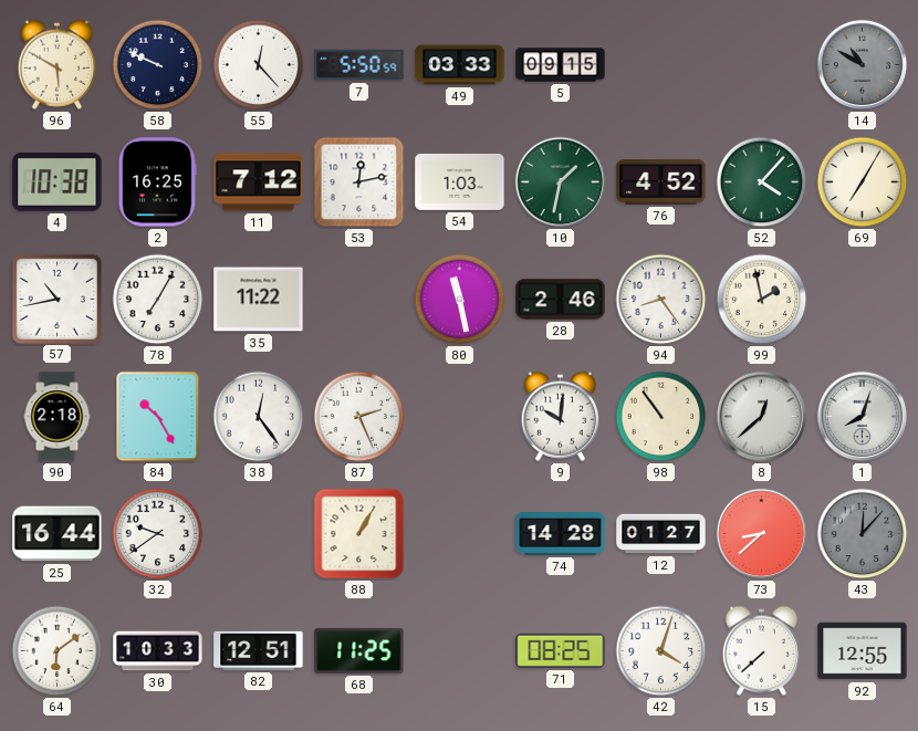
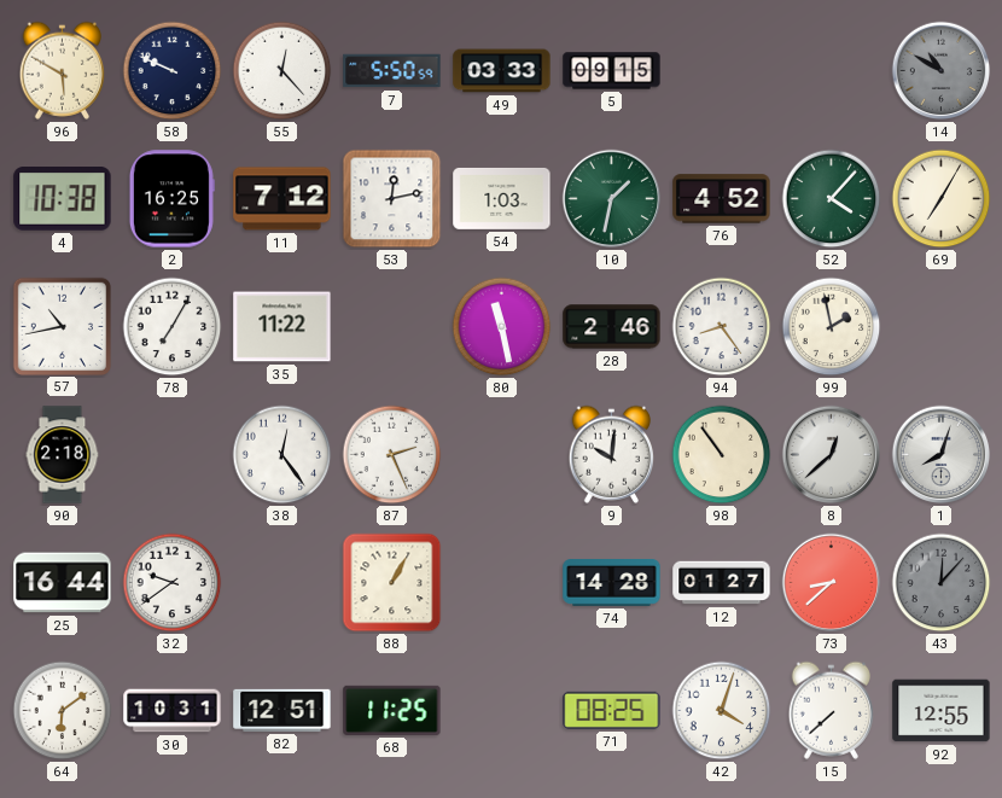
84: 10:25 -> none
30: 10:33 -> 10:31
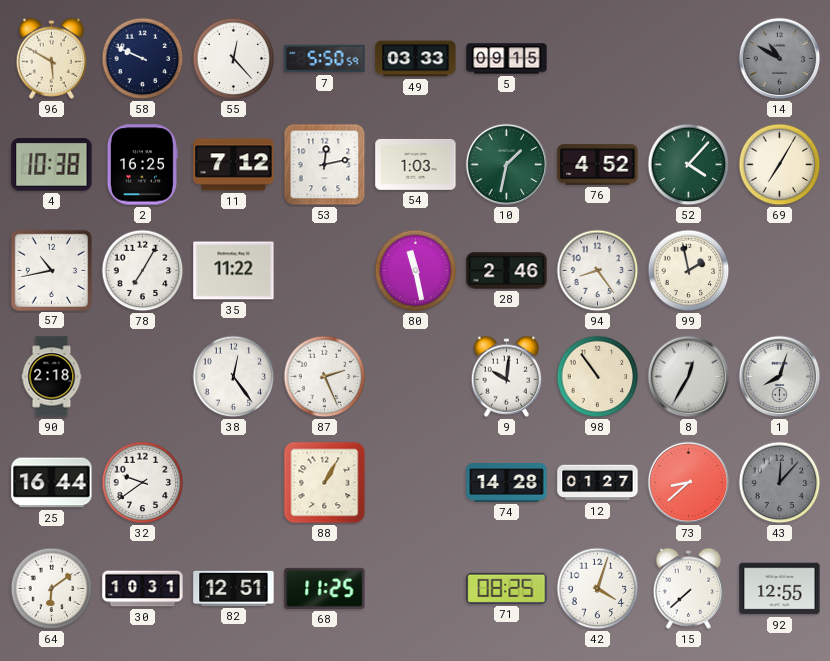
8: 12:38 -> 12:35
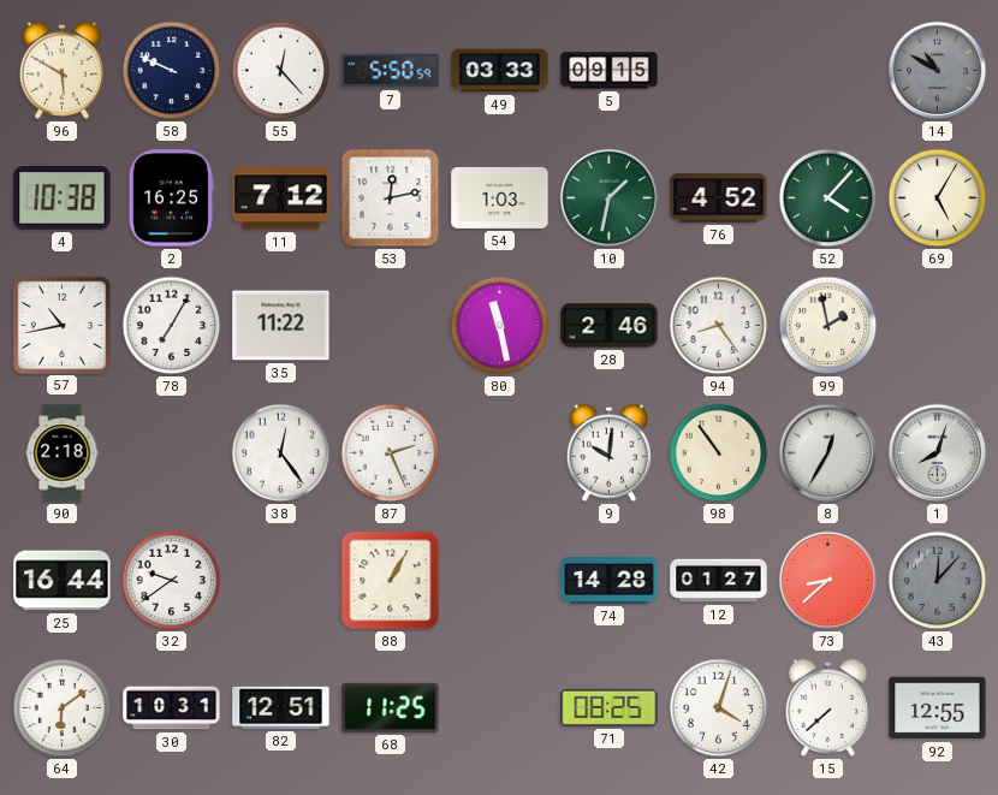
69: 7:05 -> 5:05
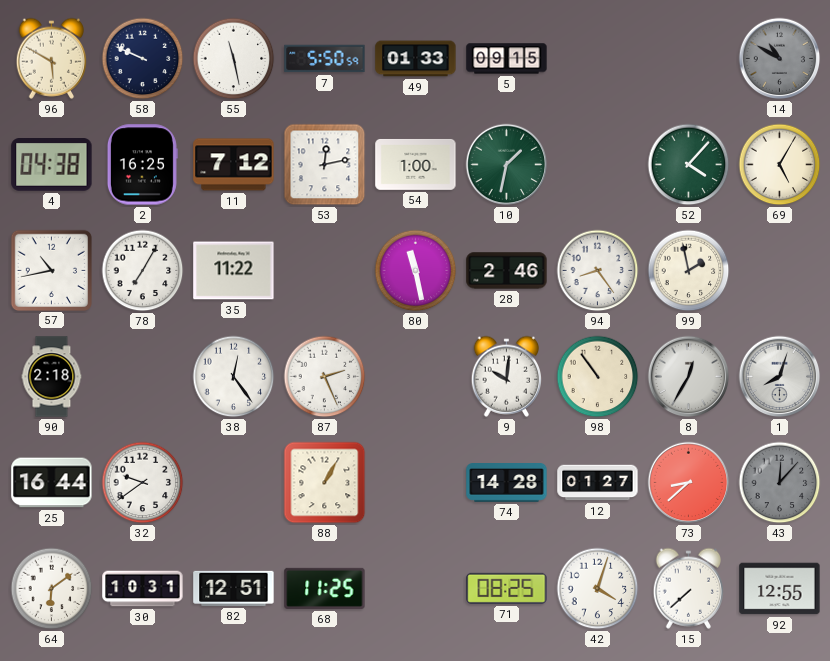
55: 12:23 -> 11:28
49: 03:33 -> 01:33
4: 10:38 -> 04:38
54: 1:03 -> 1:00
76: 4:52 -> none
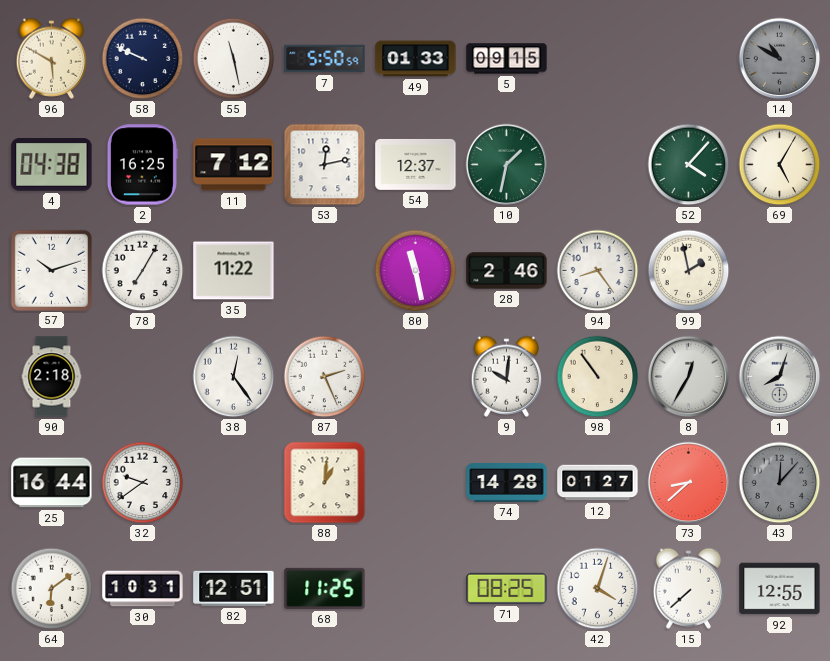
54: 1:00 -> 12:37
57: 10:43 -> 10:12
88: 1:05 -> 1:01
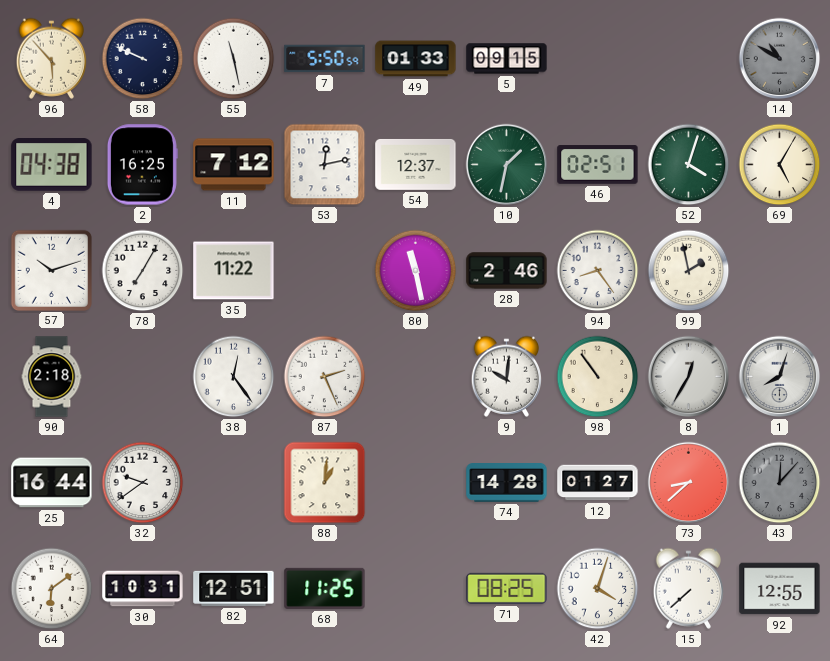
96: 5:50 -> 5:53
46: none -> 02:51
52: 4:07 -> 4:03
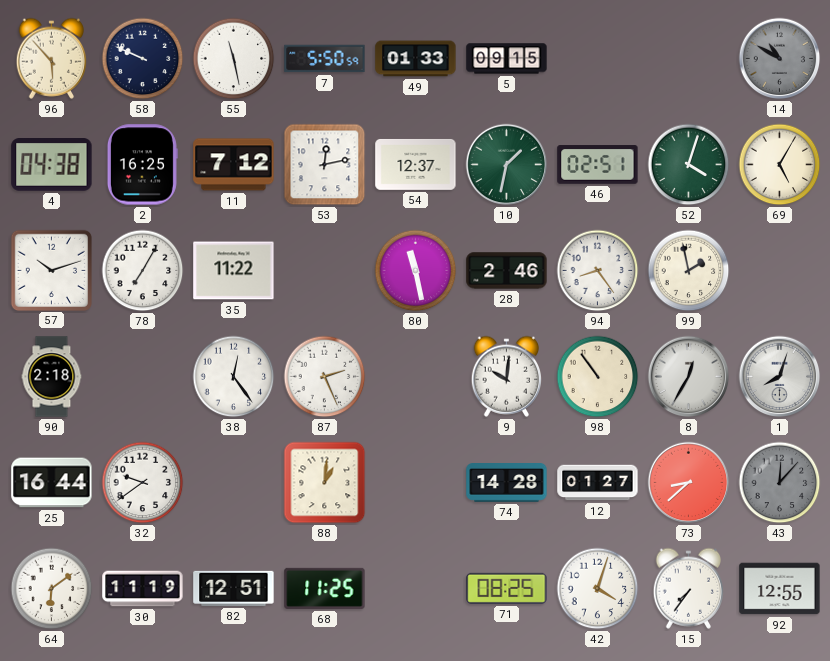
30: 10:31 -> 11:19
15: 7:38 -> 7:36
